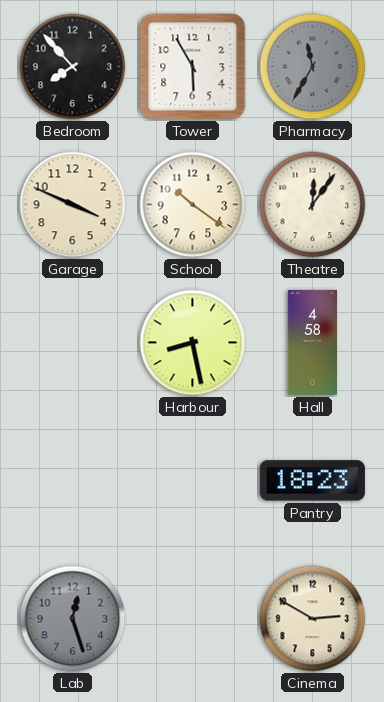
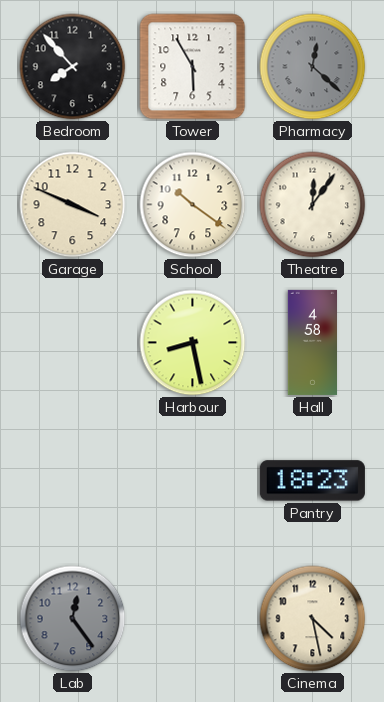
Pharmacy: 11:35 -> 12:22
Lab: 12:27 -> 12:24
Cinema: 2:50 -> 4:28
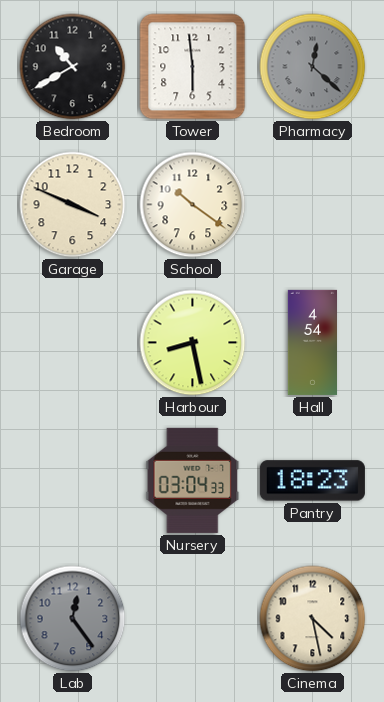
Bedroom: 7:53 -> 10:40
Tower: 5:55 -> 5:59
Theatre: 12:06 -> none
Hall: 4:58 -> 4:54
Nursery: none -> 03:04
